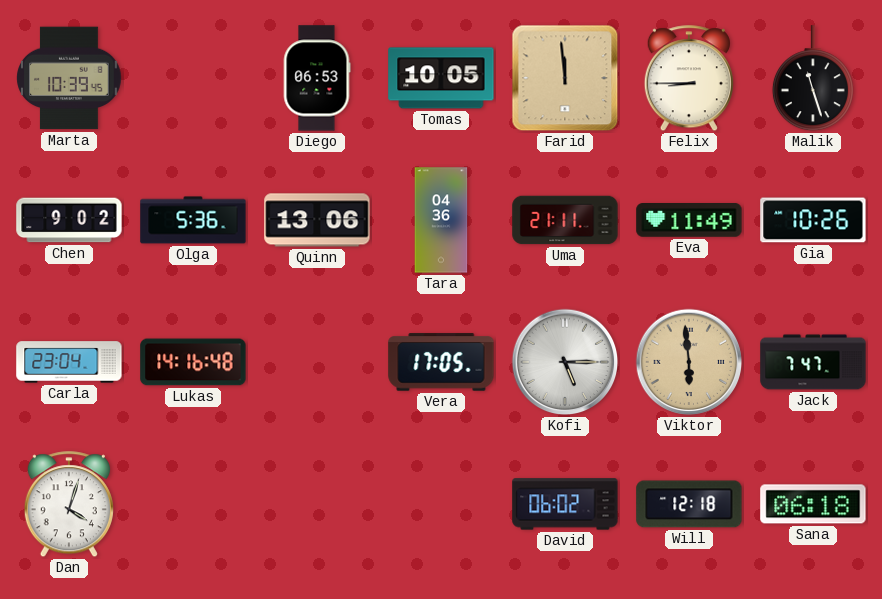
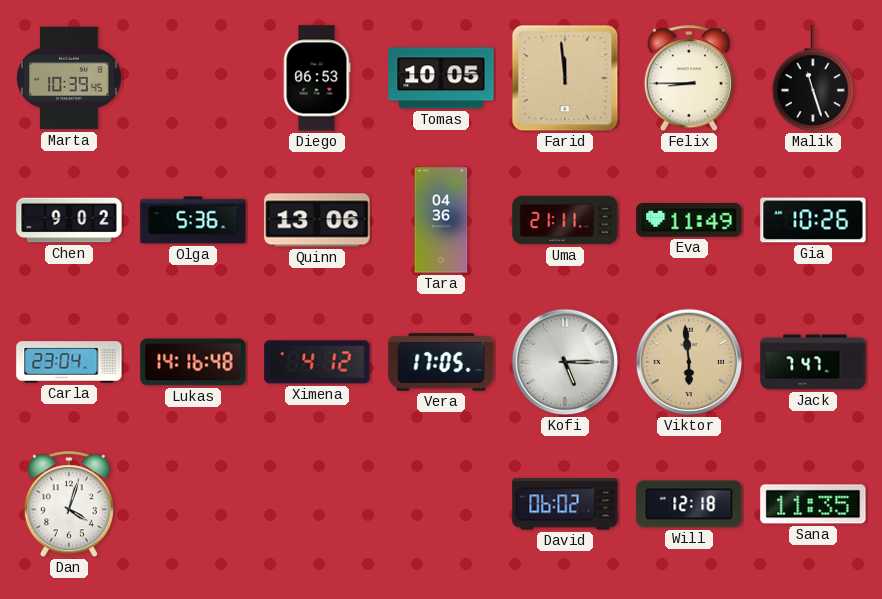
Ximena: none -> 4:12
Sana: 06:18 -> 11:35
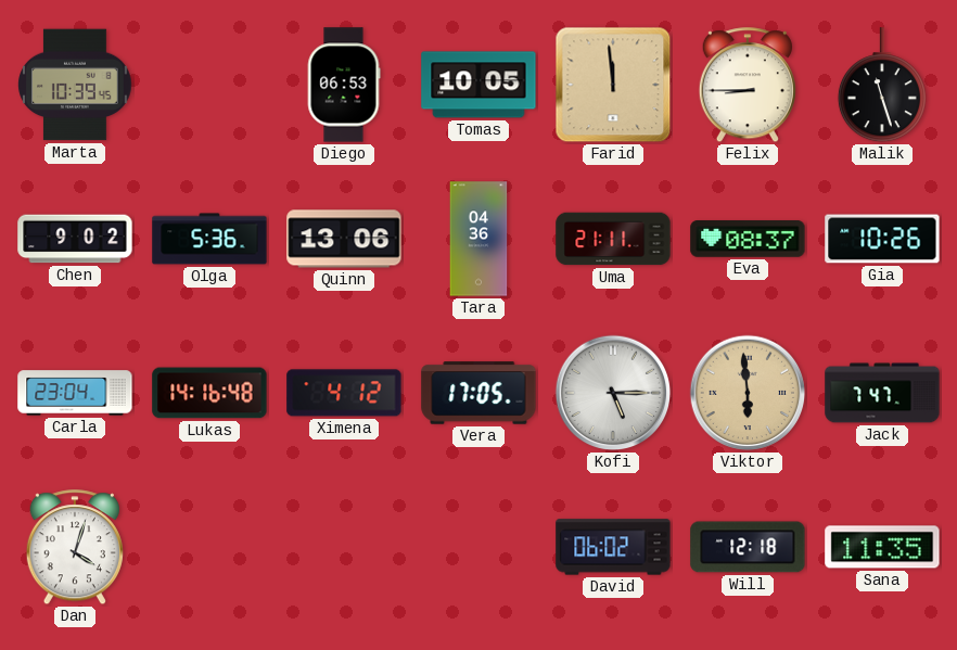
Eva: 11:49 -> 08:37
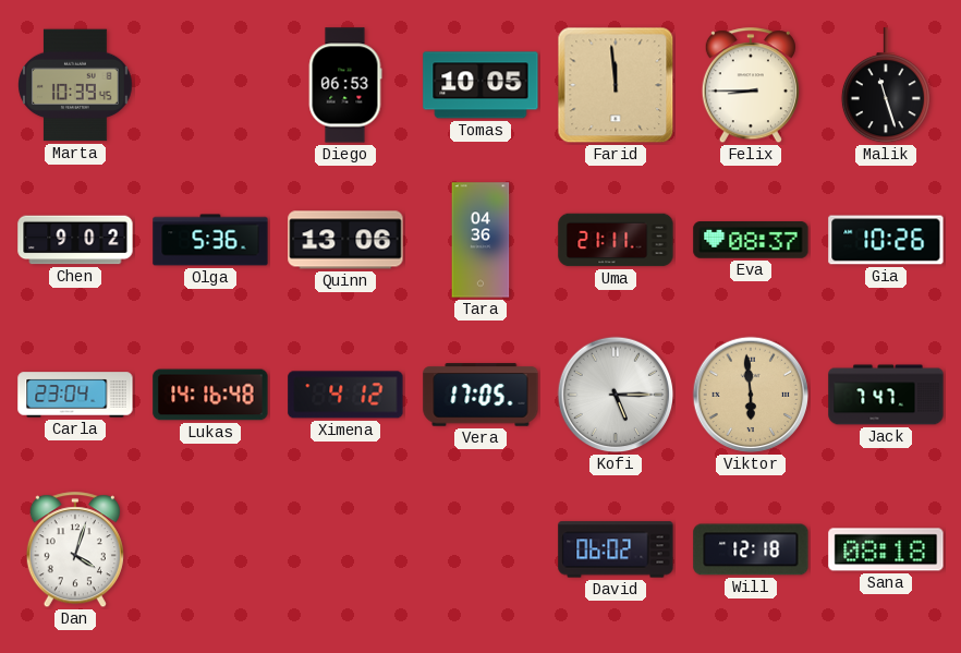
Sana: 11:35 -> 08:18
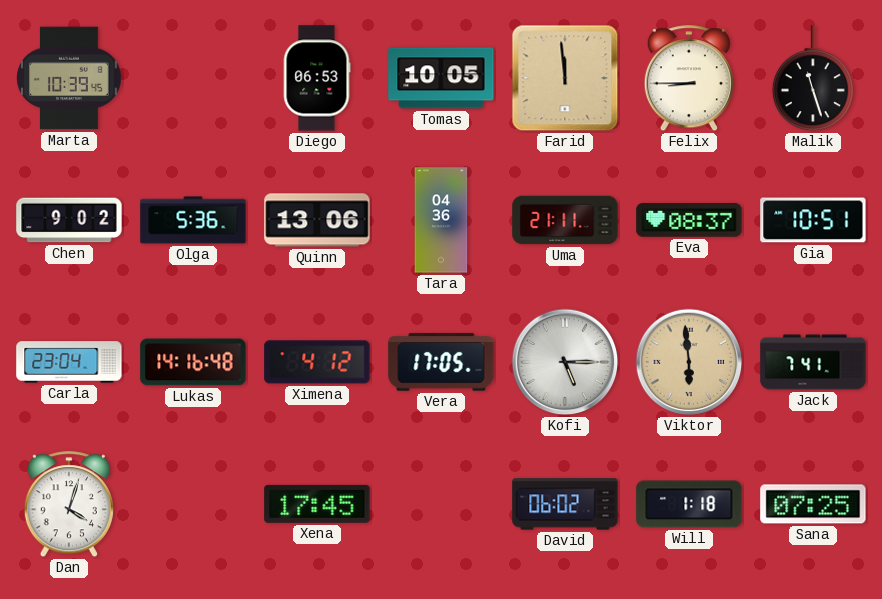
Gia: 10:26 -> 10:51
Jack: 7:47 -> 7:41
Xena: none -> 17:45
Will: 12:18 -> 1:18
Sana: 08:18 -> 07:25
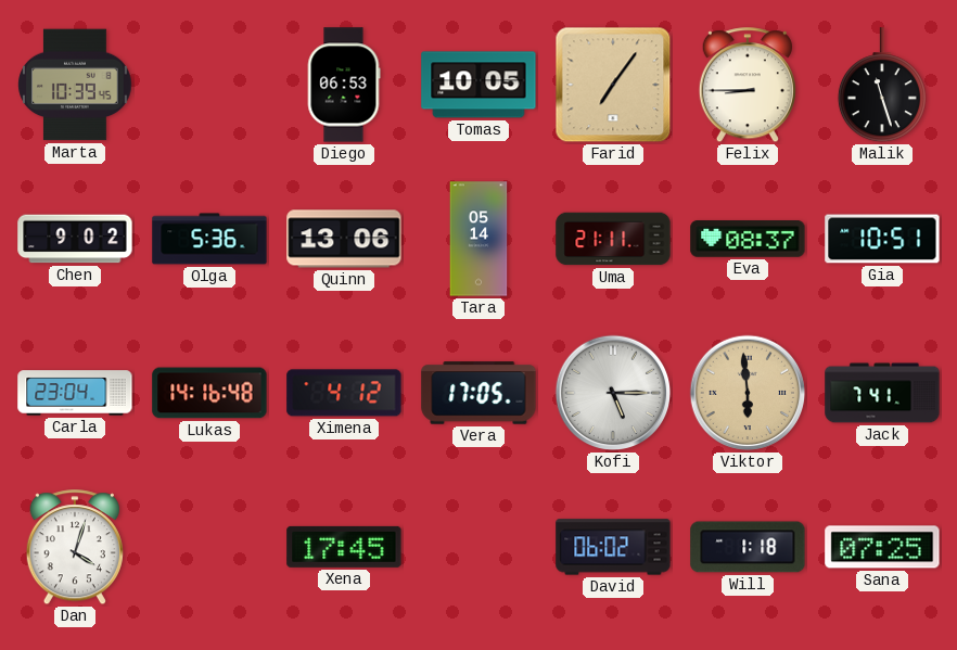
Farid: 11:59 -> 7:06
Tara: 04:36 -> 05:14
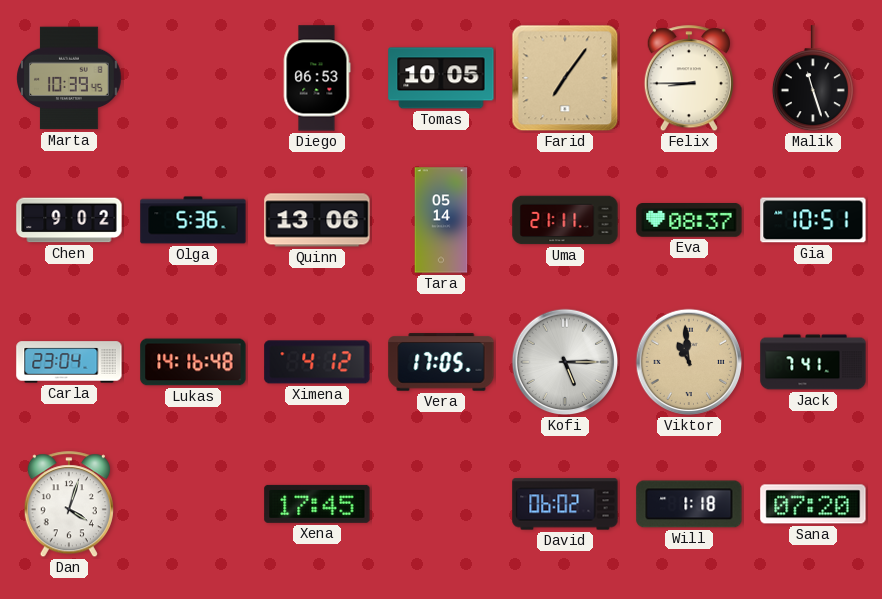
Viktor: 5:59 -> 10:59
Sana: 07:25 -> 07:20
